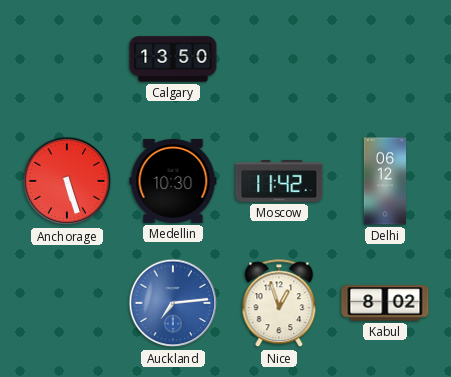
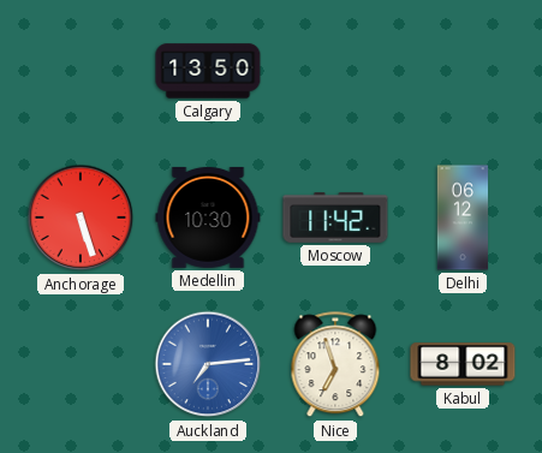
Nice: 12:57 -> 6:57
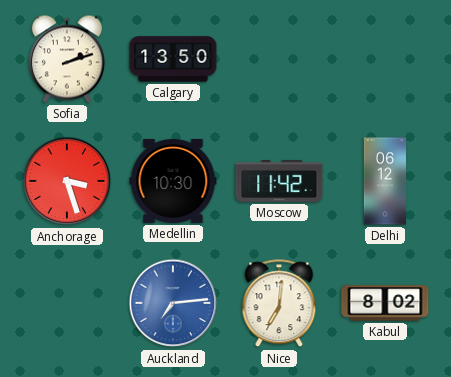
Sofia: none -> 2:12
Anchorage: 5:27 -> 3:27
Nice: 6:57 -> 7:01
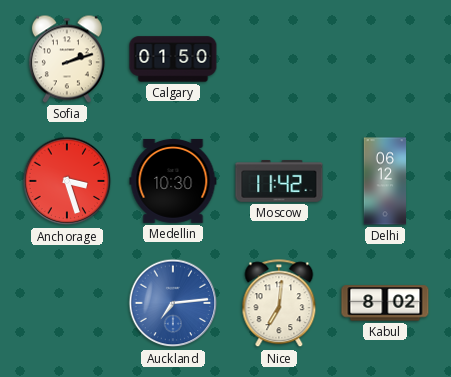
Calgary: 13:50 -> 01:50
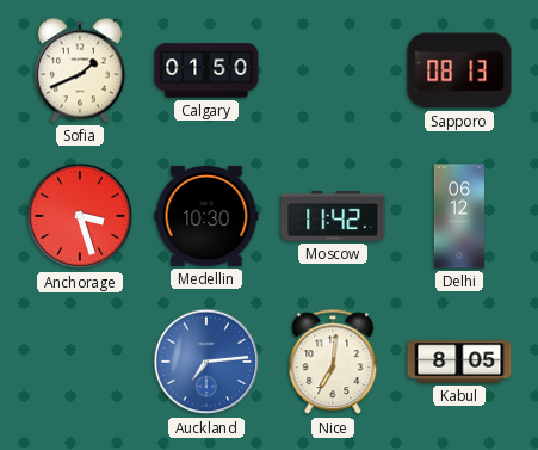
Sofia: 2:12 -> 1:41
Sapporo: none -> 08:13
Kabul: 8:02 -> 8:05
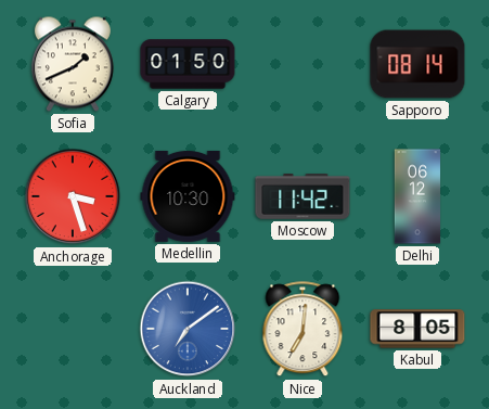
Sapporo: 08:13 -> 08:14
Auckland: 7:14 -> 7:09
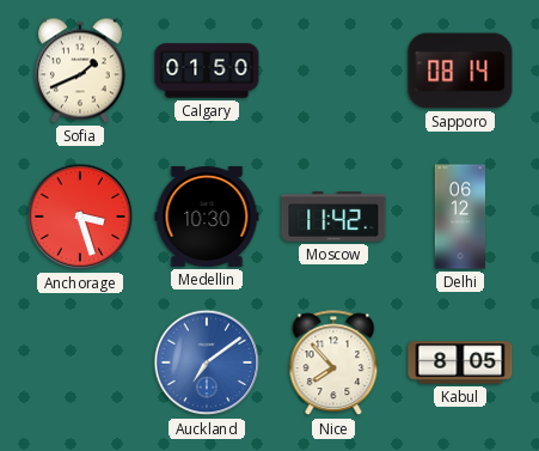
Nice: 7:01 -> 7:53
